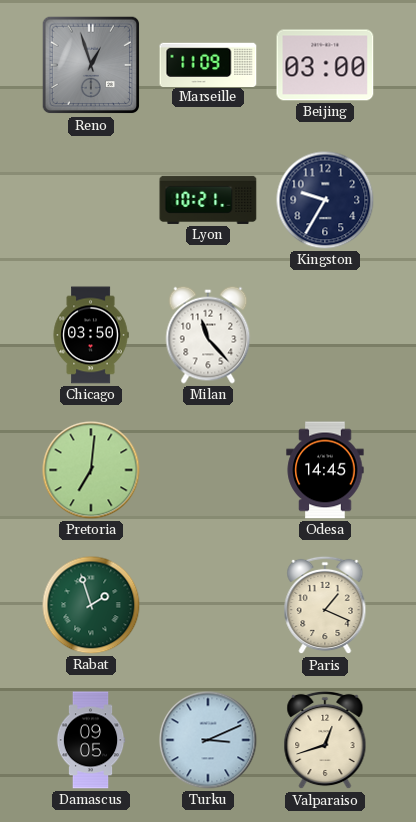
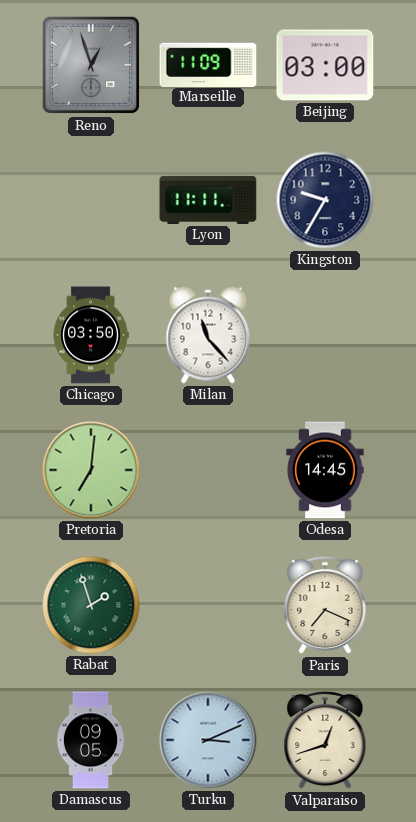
Lyon: 10:21 -> 11:11
Paris: 1:19 -> 7:19
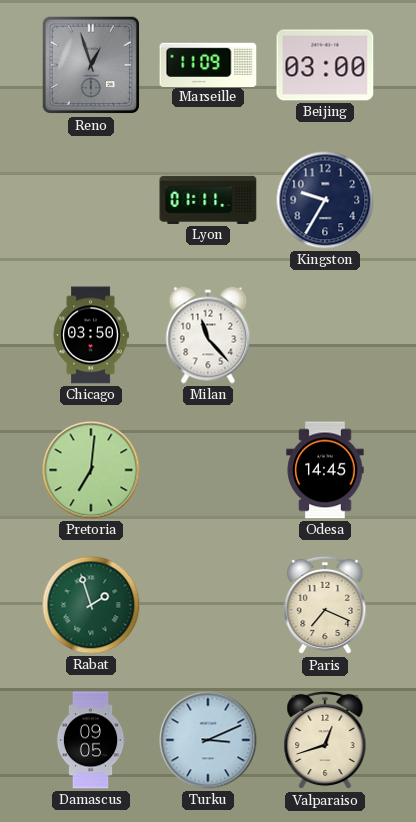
Lyon: 11:11 -> 01:11
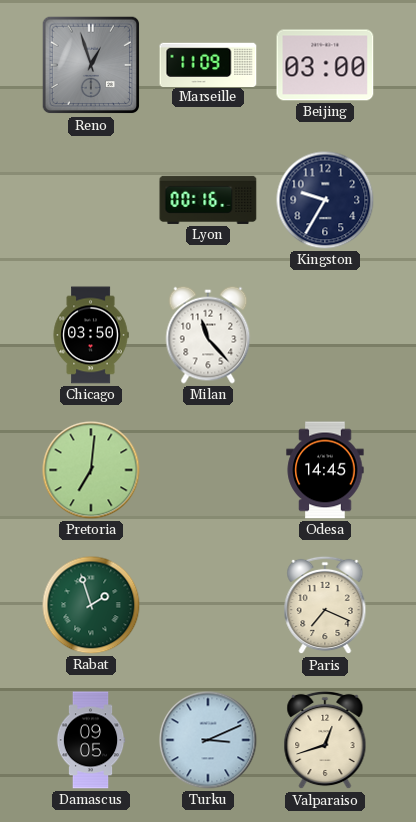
Lyon: 01:11 -> 00:16
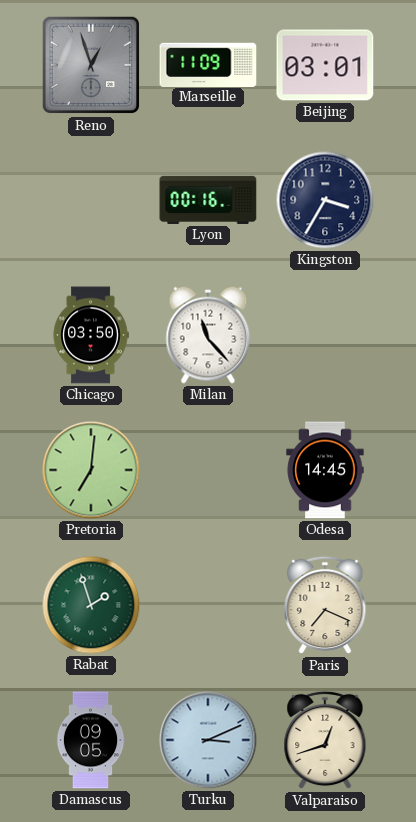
Beijing: 03:00 -> 03:01
Kingston: 9:35 -> 3:35
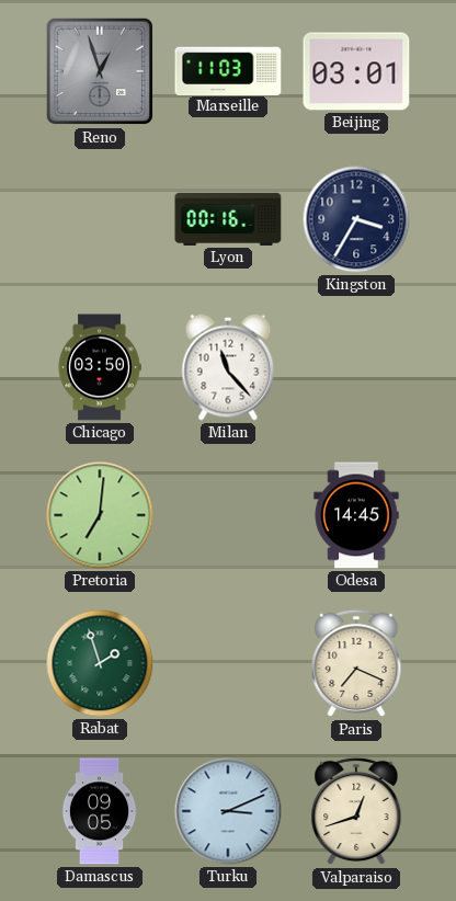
Marseille: 11:09 -> 11:03
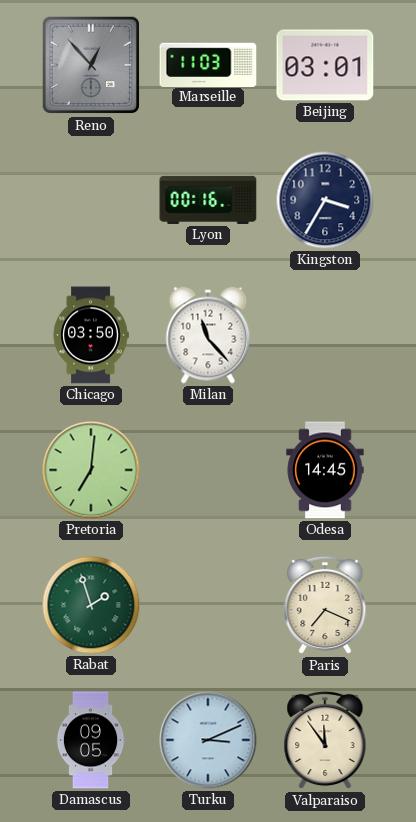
Reno: 12:57 -> 12:53
Valparaiso: 12:42 -> 11:54
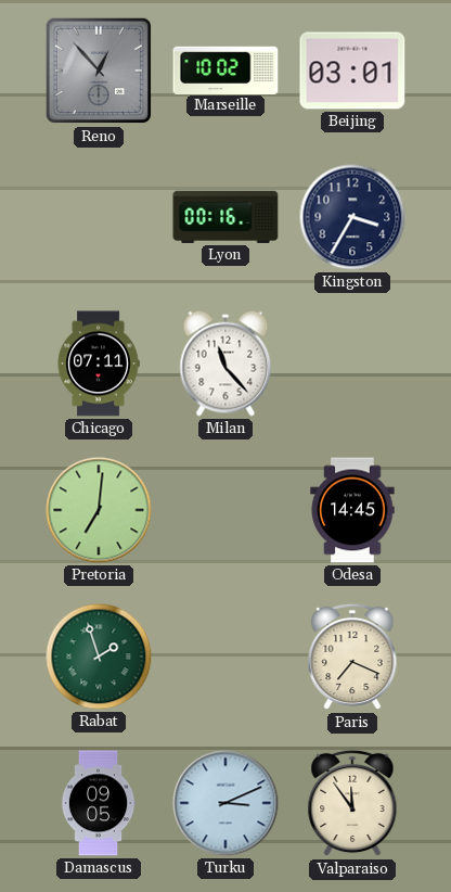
Marseille: 11:03 -> 10:02
Chicago: 03:50 -> 07:11
